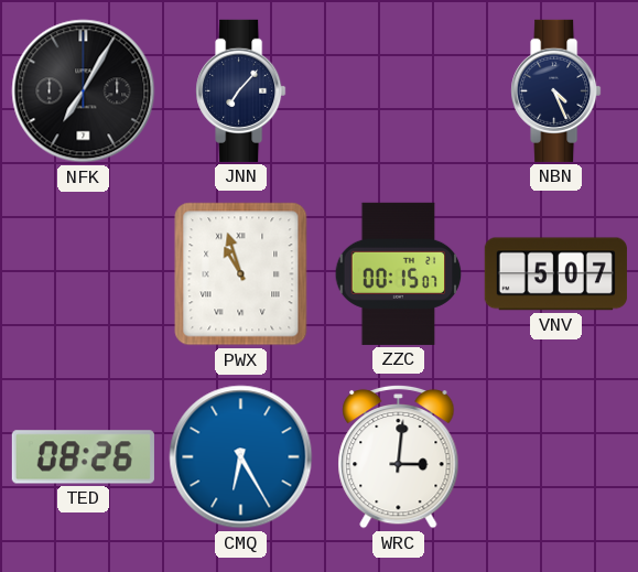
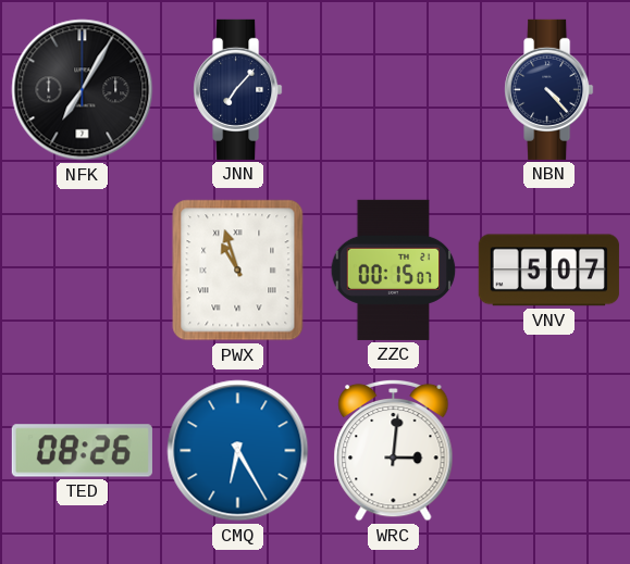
NBN: 4:26 -> 4:23
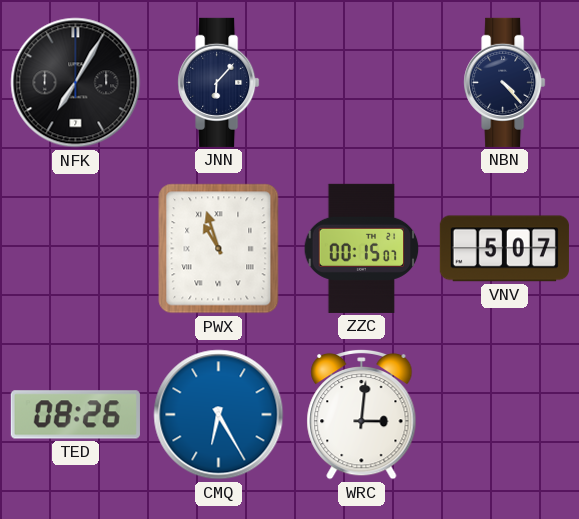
JNN: 7:07 -> 6:07
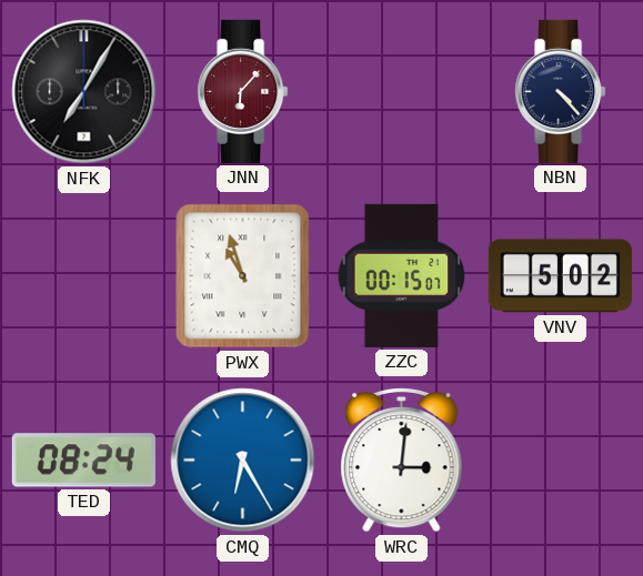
JNN dial: navy -> burgundy
VNV: 5:07 -> 5:02
TED: 08:26 -> 08:24
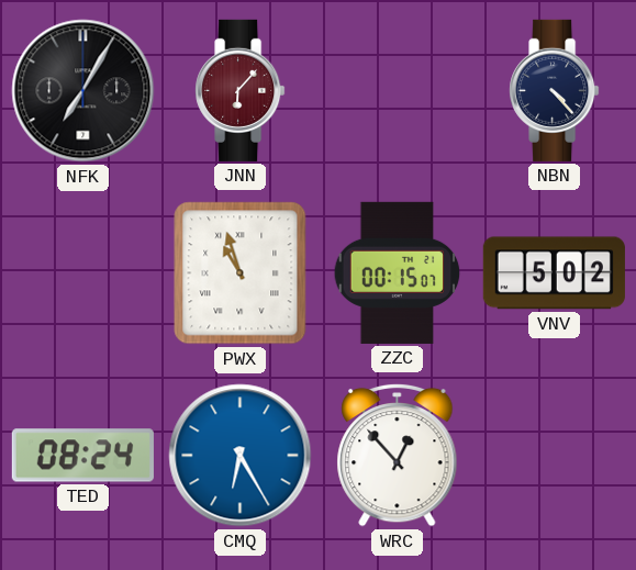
WRC: 3:01 -> 12:53
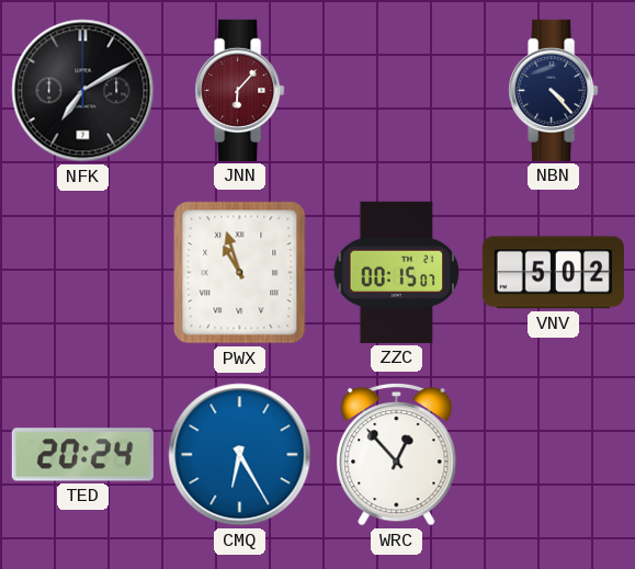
NFK: 7:05 -> 7:10
TED: 08:24 -> 20:24
